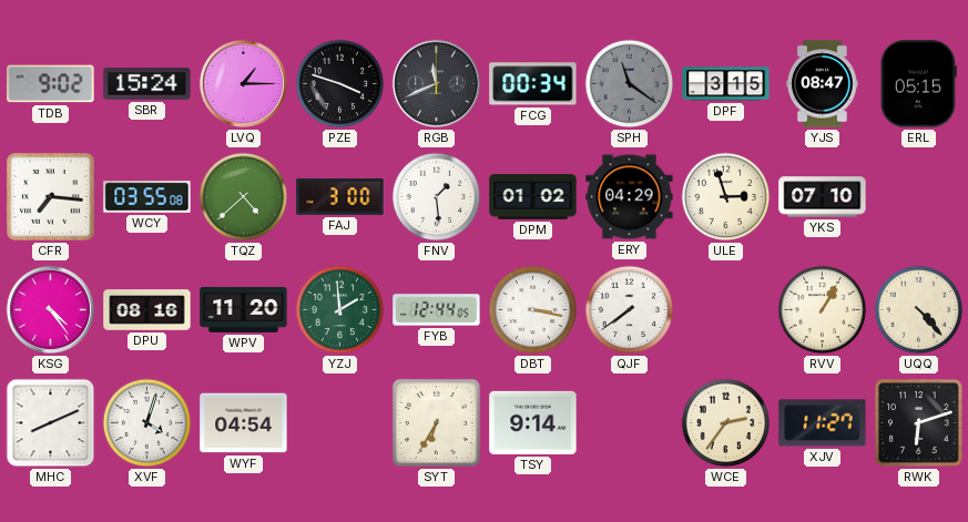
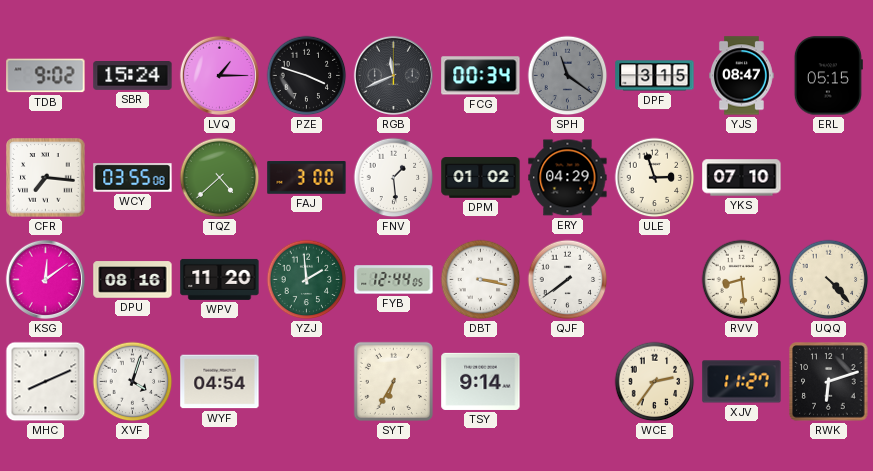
KSG: 4:24 -> 12:09
RVV: 1:05 -> 8:29
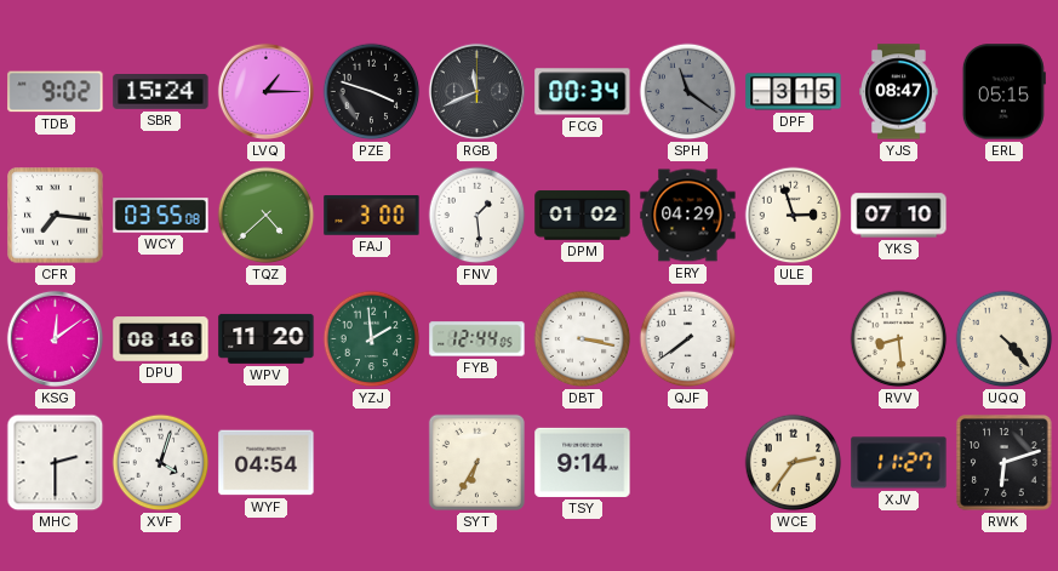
MHC: 8:11 -> 2:30
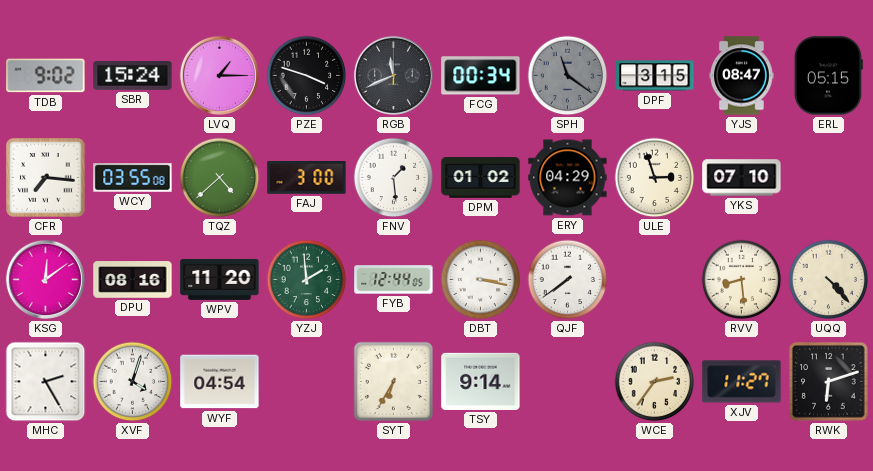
MHC: 2:30 -> 2:25
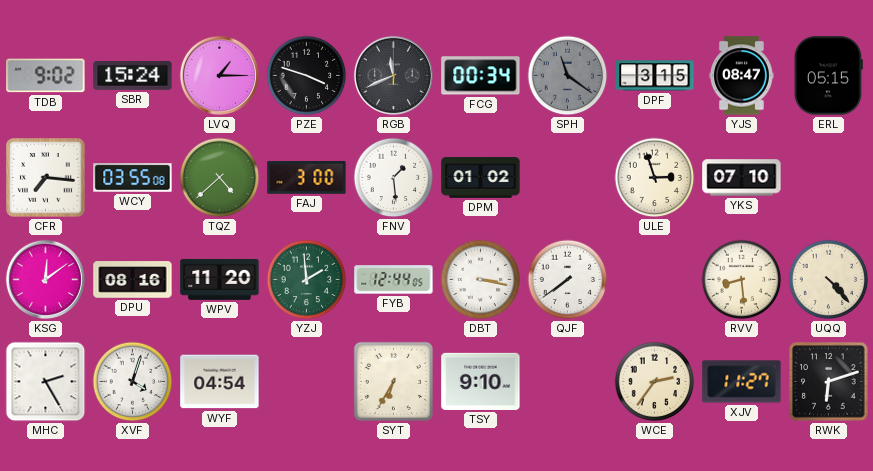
ERY: 04:29 -> none
TSY: 9:14 -> 9:10
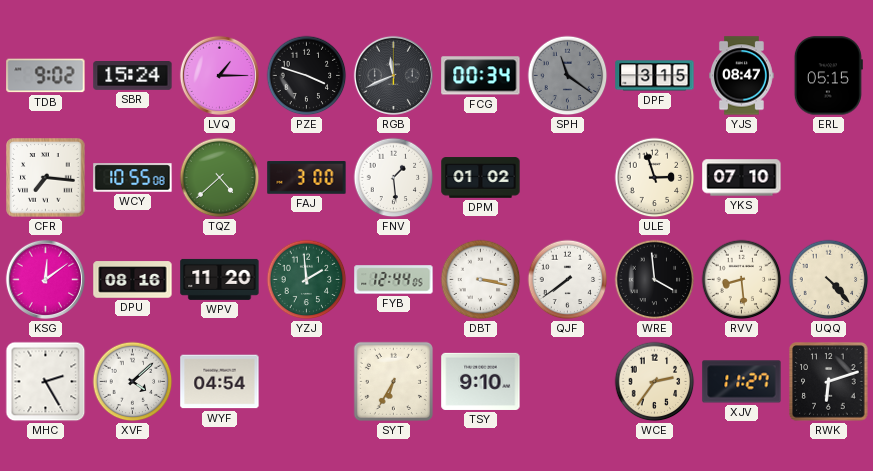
WCY: 03:55 -> 10:55
WRE: none -> 3:59
XVF: 4:03 -> 4:08
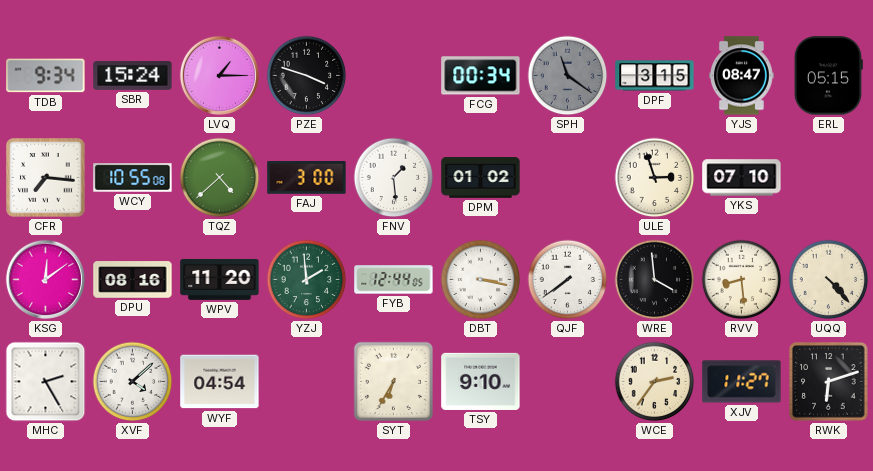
TDB: 9:02 -> 9:34
RGB: 11:41 -> none
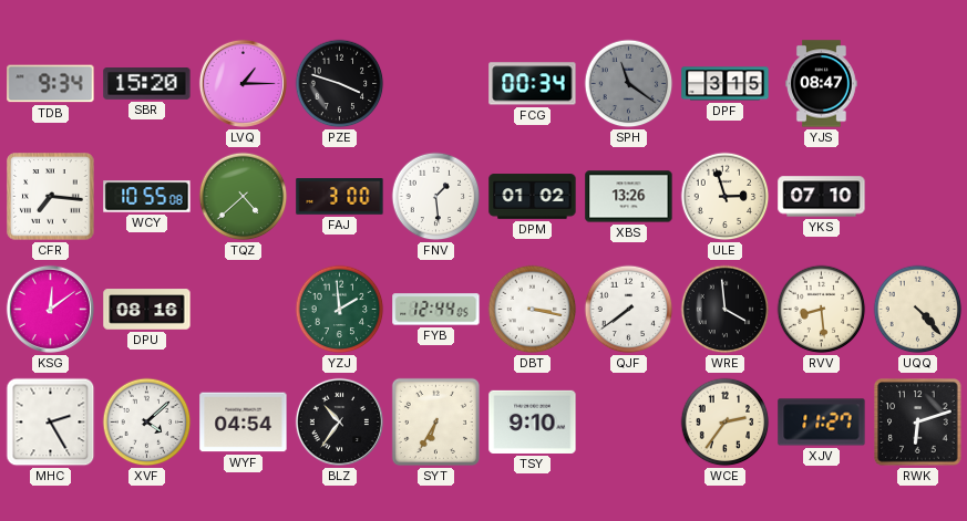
SBR: 15:24 -> 15:20
ERL: 05:15 -> none
XBS: none -> 13:26
WPV: 11:20 -> none
BLZ: none -> 10:36
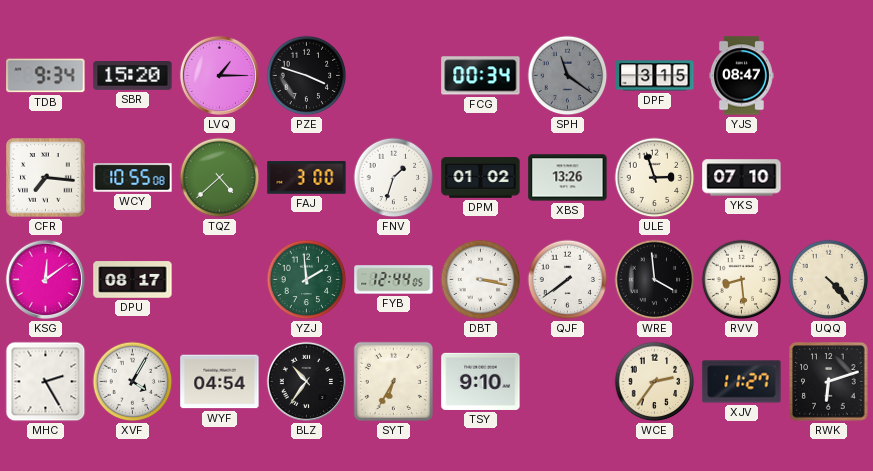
FNV: 1:29 -> 1:33
DPU: 08:16 -> 08:17
XVF: 4:08 -> 4:05
